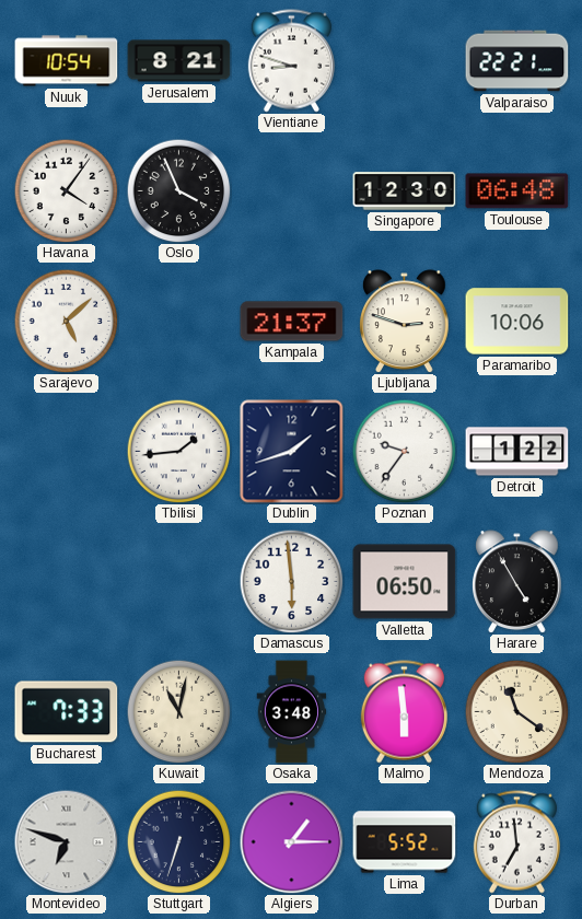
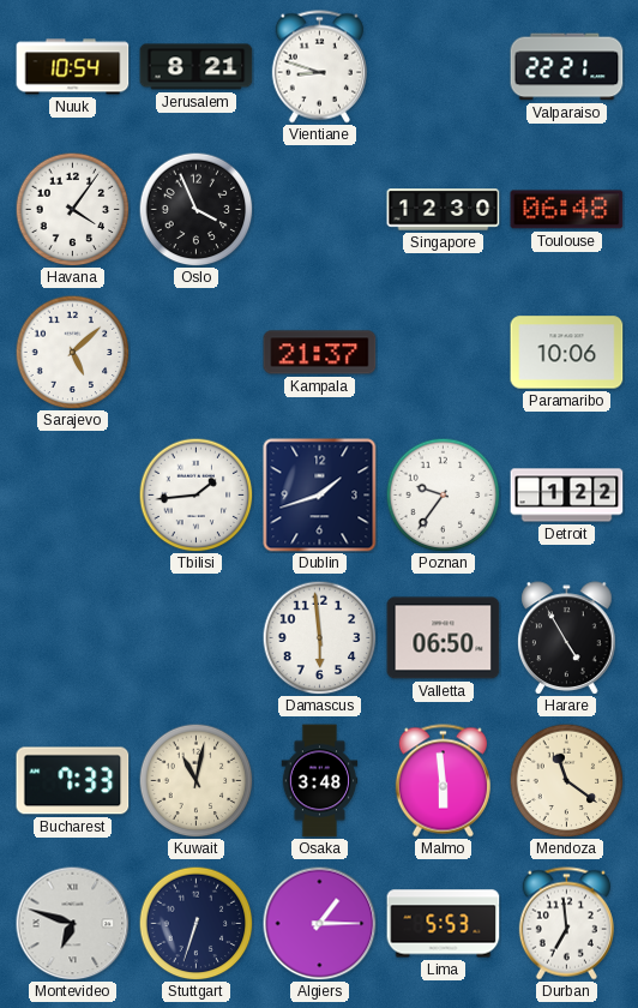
Ljubljana: 2:48 -> none
Lima: 5:52 -> 5:53
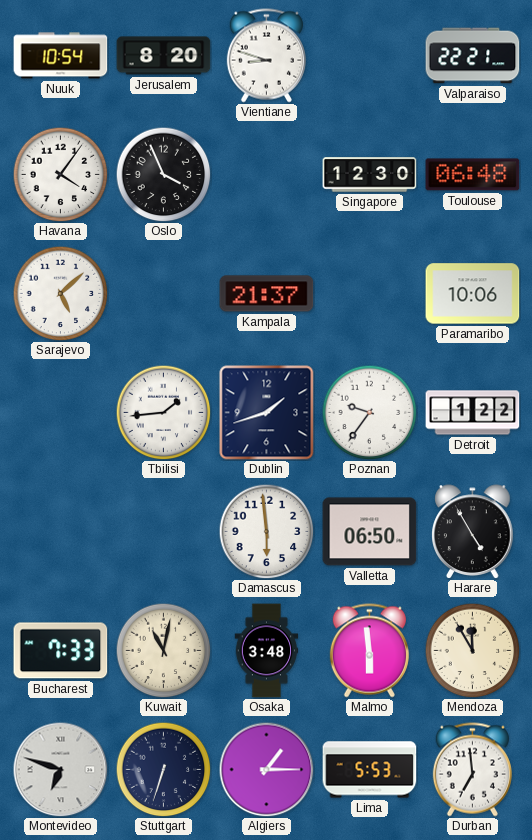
Jerusalem: 8:21 -> 8:20
Mendoza: 11:21 -> 11:55
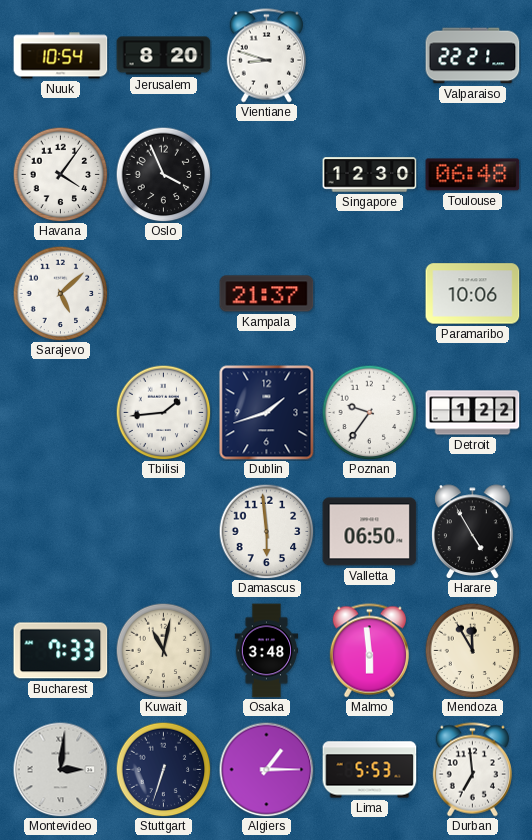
Montevideo: 6:48 -> 3:01
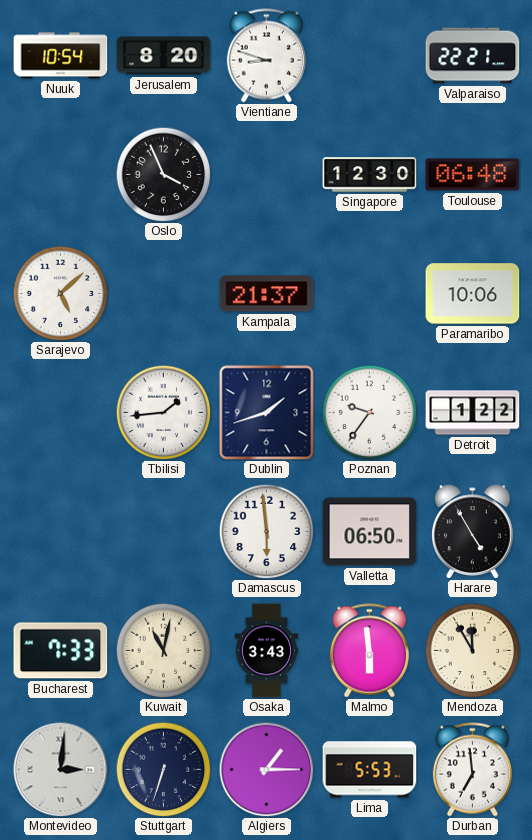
Havana: 4:06 -> none
Osaka: 3:48 -> 3:43
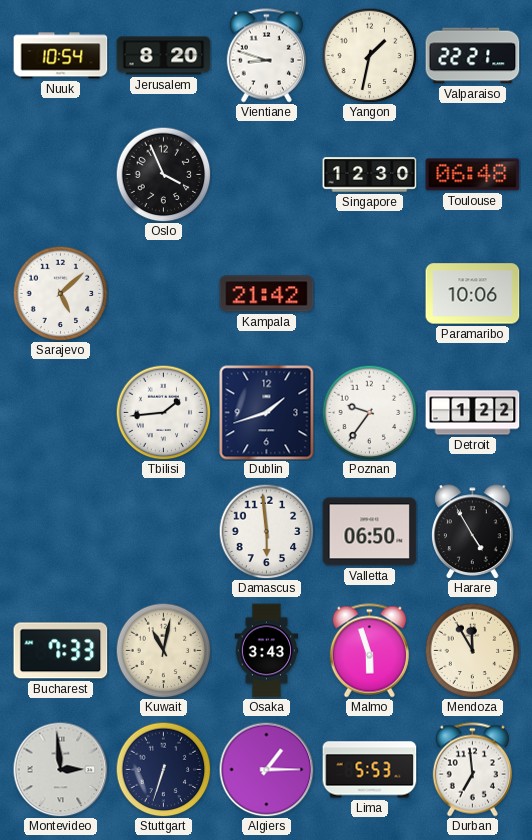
Yangon: none -> 1:32
Kampala: 21:37 -> 21:42
Malmo: 5:59 -> 5:57
Montevideo: 3:01 -> 2:59
